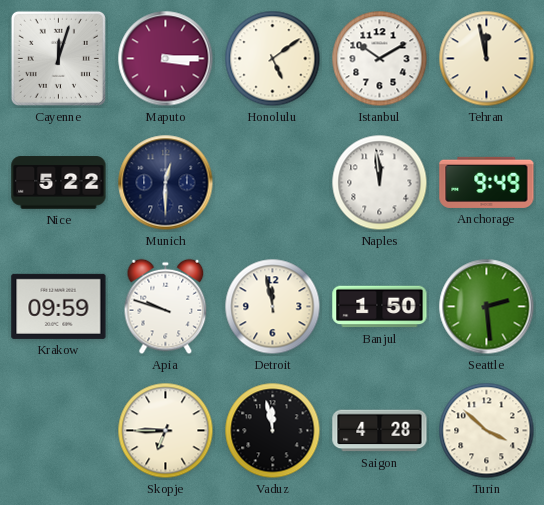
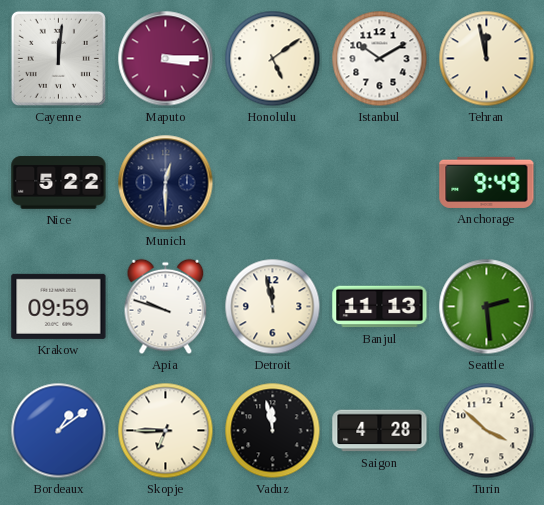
Cayenne: 12:03 -> 12:01
Naples: 11:59 -> none
Banjul: 1:50 -> 11:13
Bordeaux: none -> 1:09
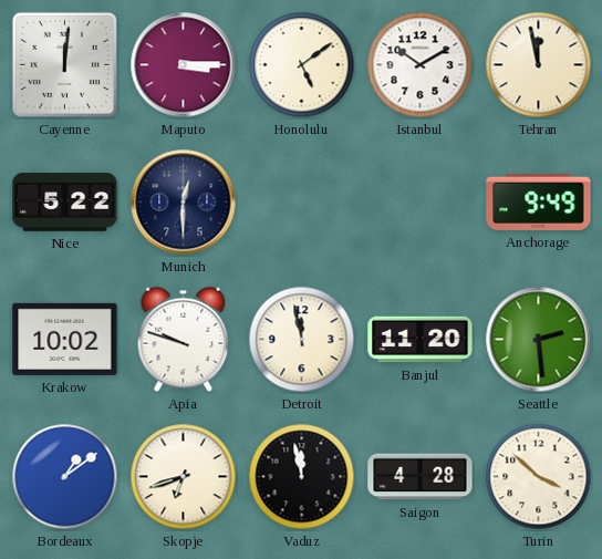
Krakow: 09:59 -> 10:02
Banjul: 11:13 -> 11:20
Skopje: 6:45 -> 6:42
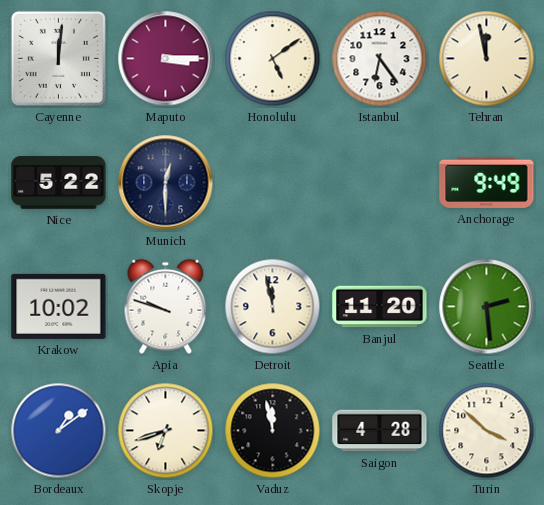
Istanbul: 10:10 -> 6:24
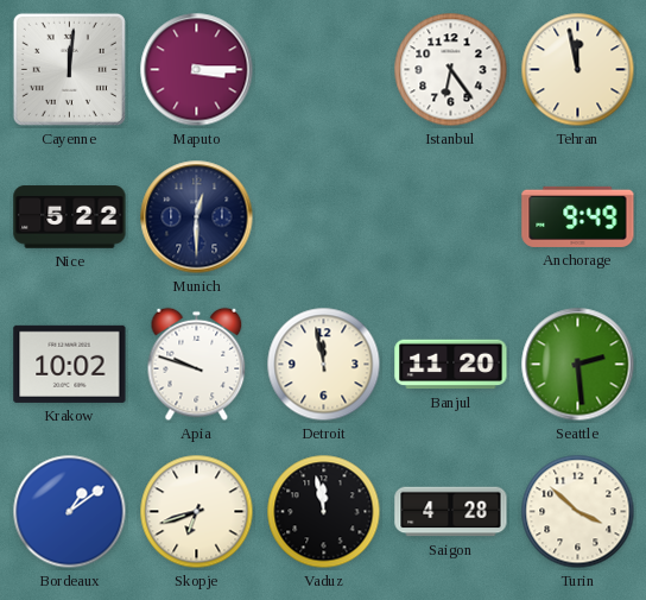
Honolulu: 5:09 -> none
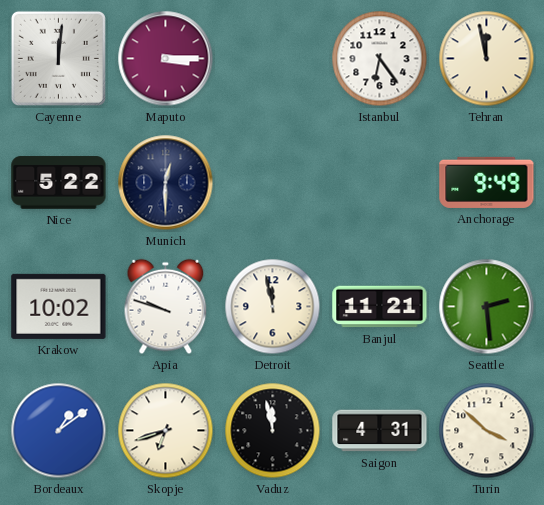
Banjul: 11:20 -> 11:21
Saigon: 4:28 -> 4:31
